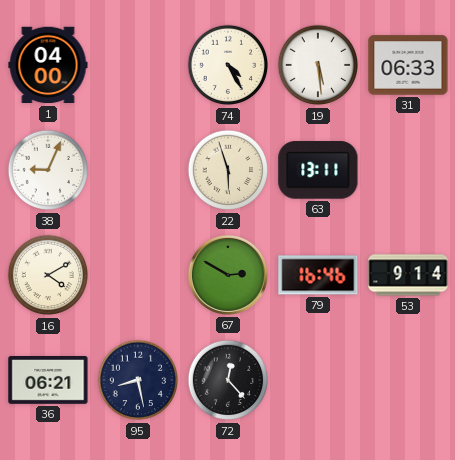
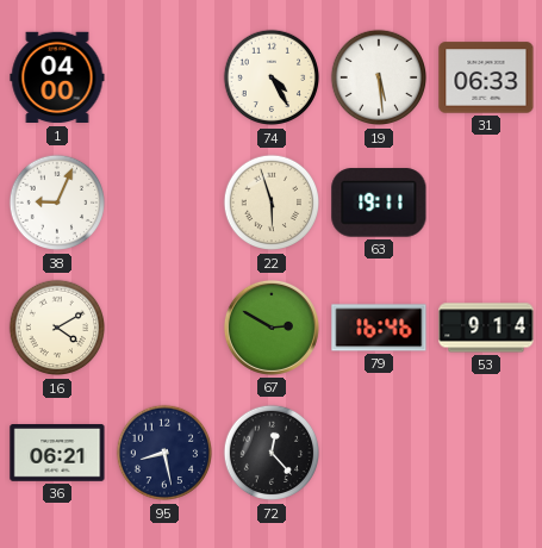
63: 13:11 -> 19:11
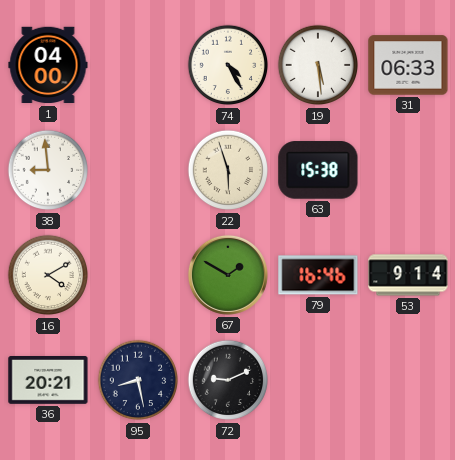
38: 9:04 -> 8:59
63: 19:11 -> 15:38
67: 2:50 -> 1:50
36: 06:21 -> 20:21
72: 12:23 -> 9:11
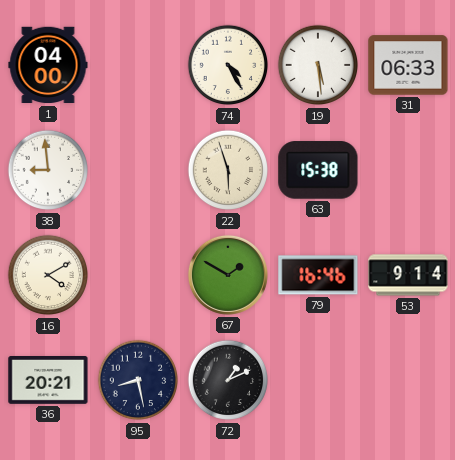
72: 9:11 -> 1:11
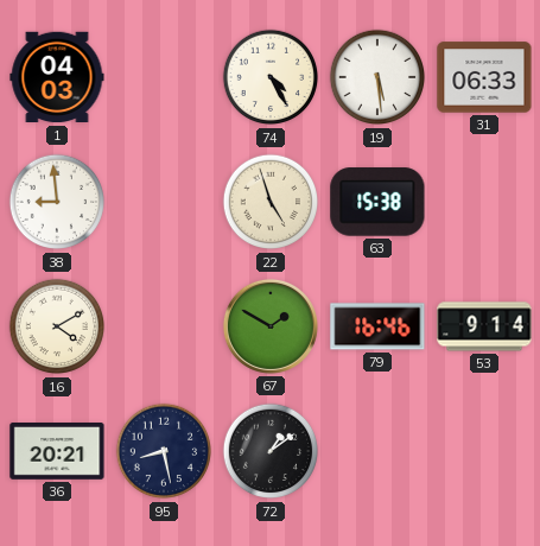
1: 04:00 -> 04:03
22: 5:57 -> 4:57
72: 1:11 -> 1:09
